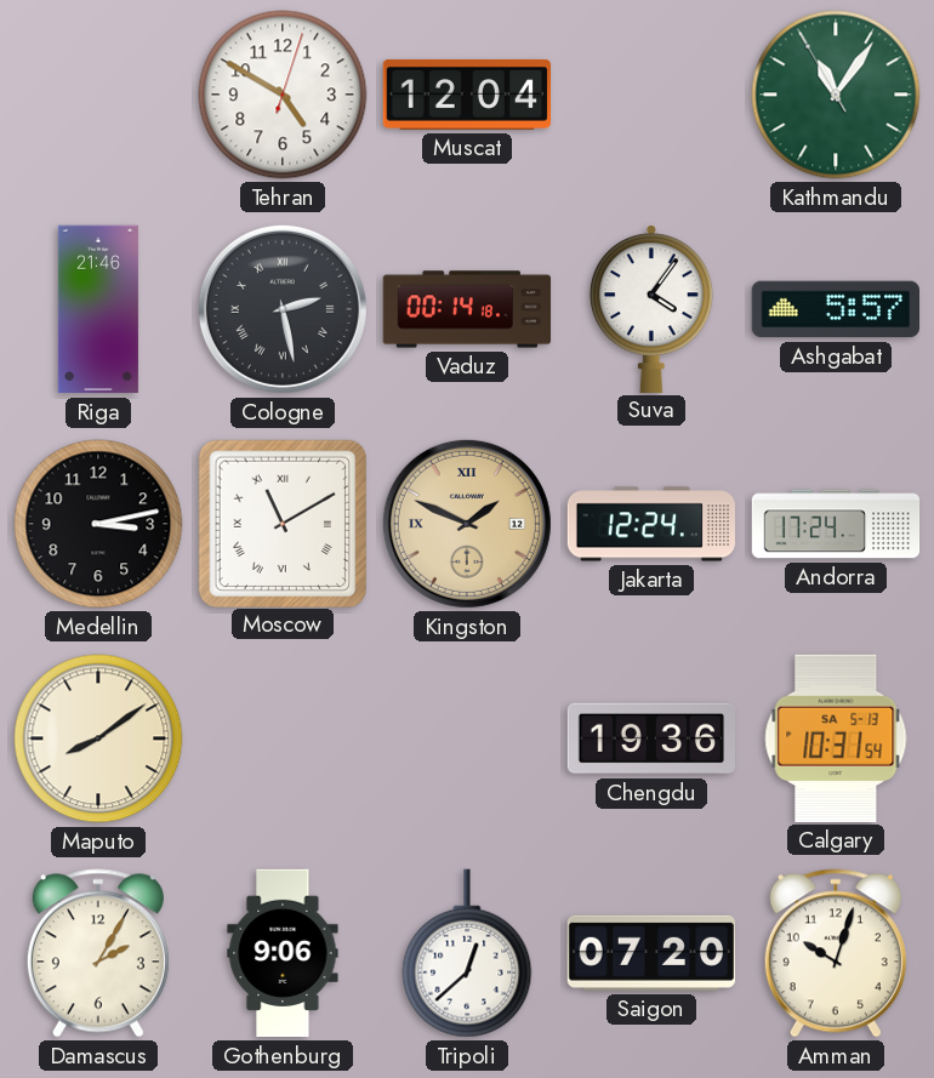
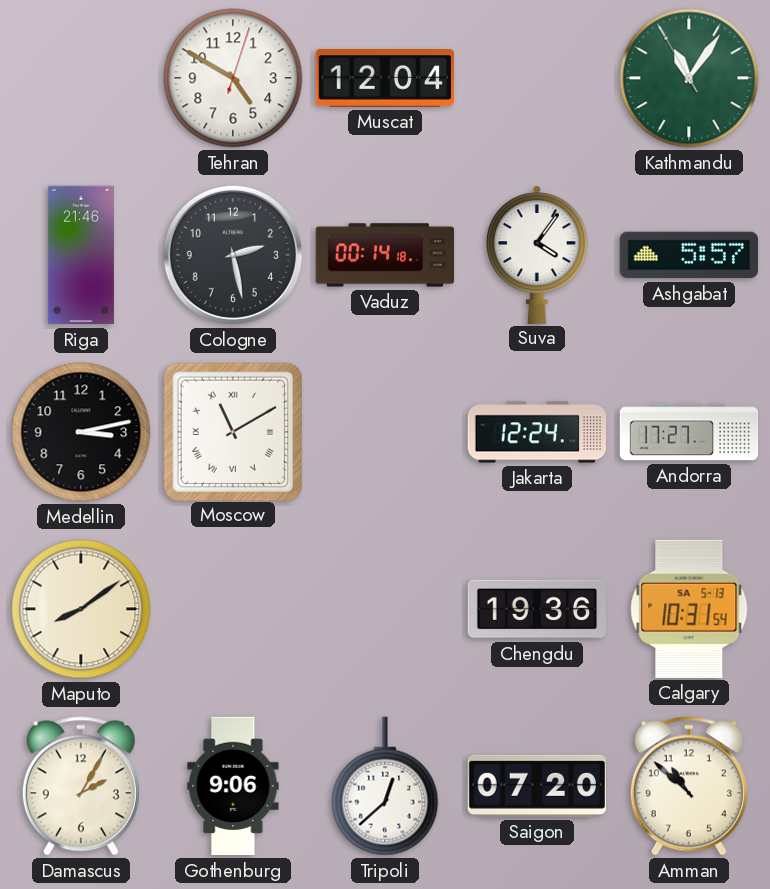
Cologne numerals: Roman -> Arabic
Kingston: 1:49 -> none
Andorra: 17:24 -> 17:27
Amman: 10:03 -> 10:52
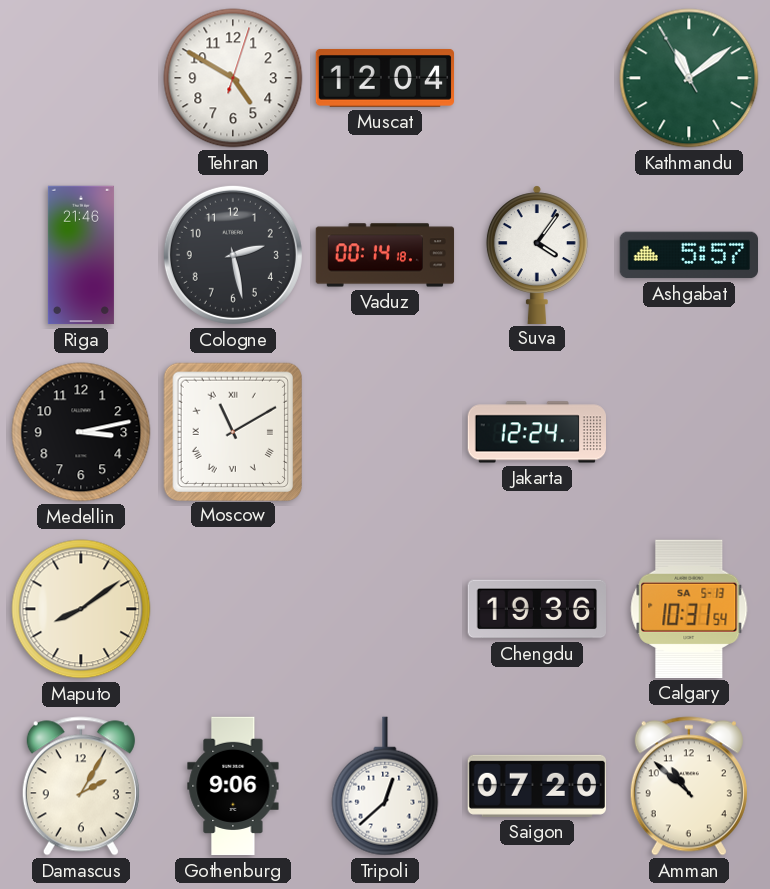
Kathmandu: 11:05 -> 11:08
Andorra: 17:27 -> none
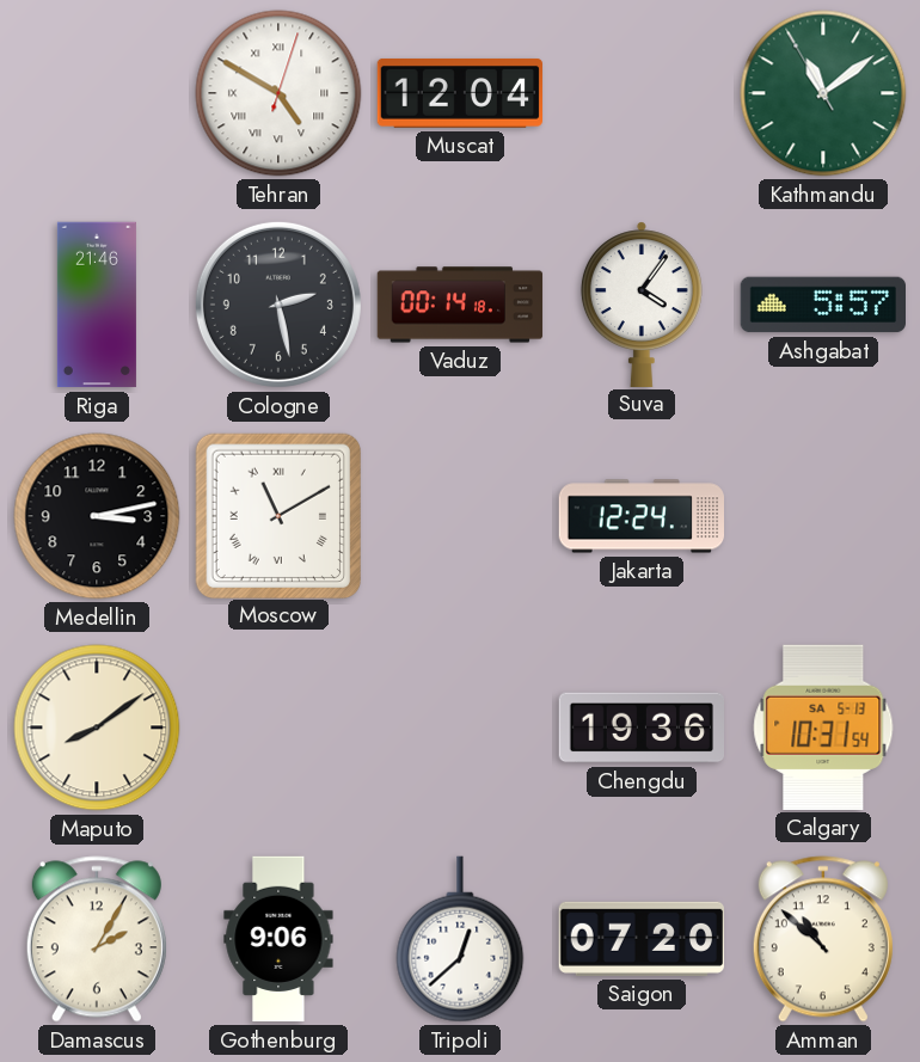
Tehran numerals: Arabic -> Roman
